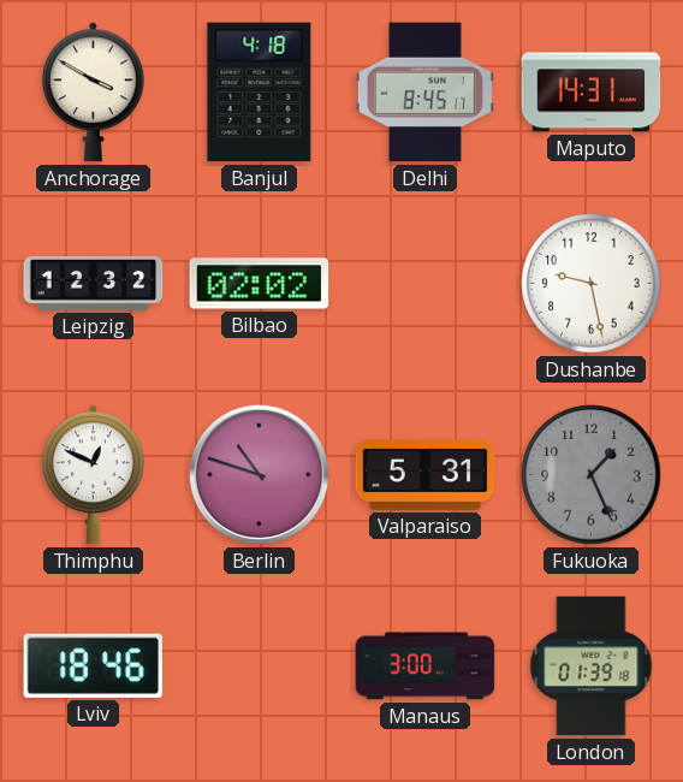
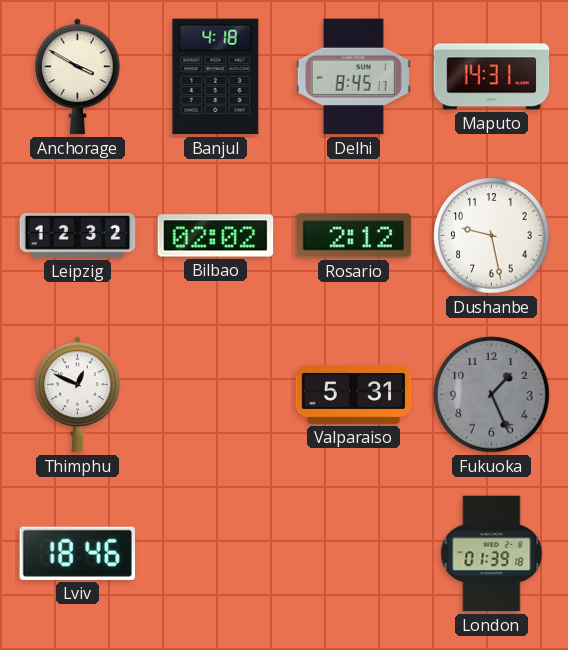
Rosario: none -> 2:12
Berlin: 10:48 -> none
Manaus: 3:00 -> none
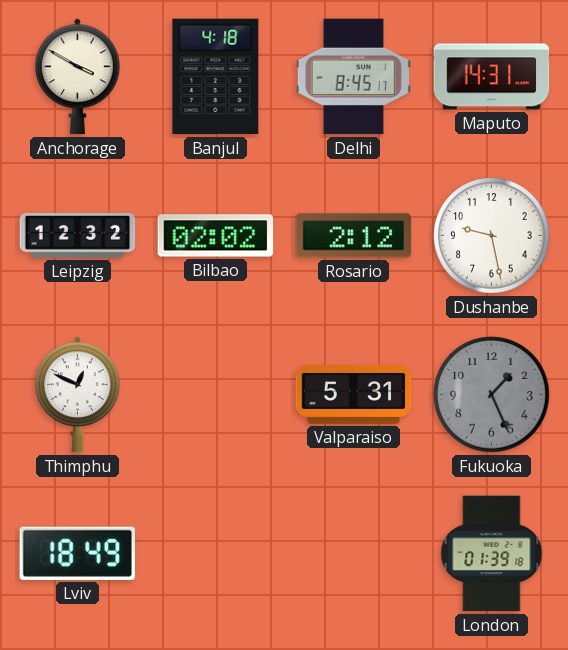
Lviv: 18:46 -> 18:49
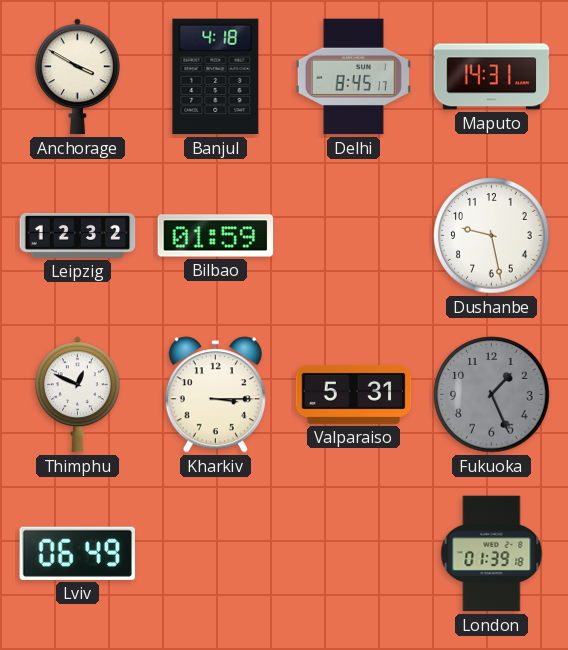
Bilbao: 02:02 -> 01:59
Rosario: 2:12 -> none
Kharkiv: none -> 3:15
Lviv: 18:49 -> 06:49
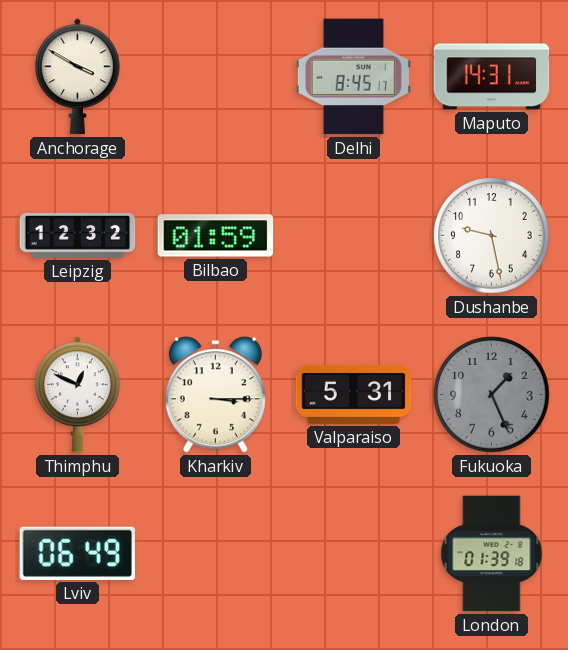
Banjul: 4:18 -> none
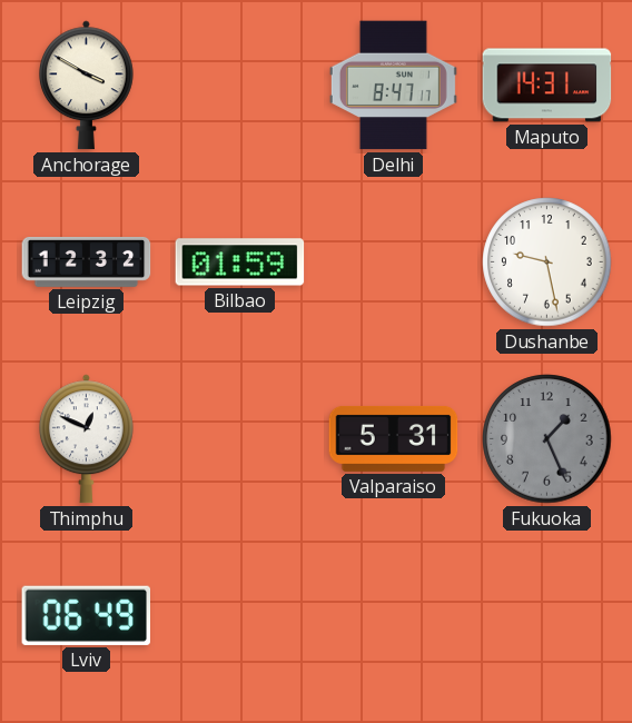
Delhi: 8:45 -> 8:47
Kharkiv: 3:15 -> none
London: 01:39 -> none
